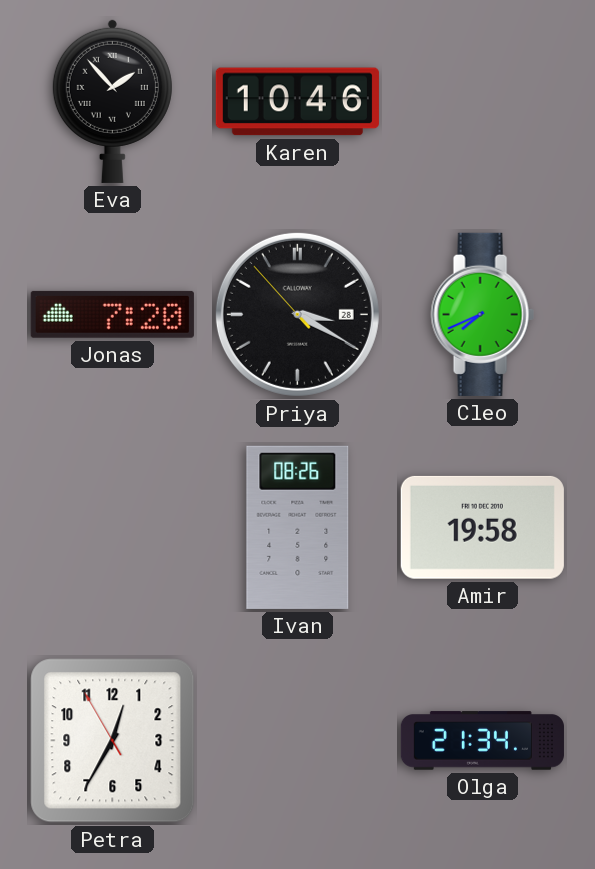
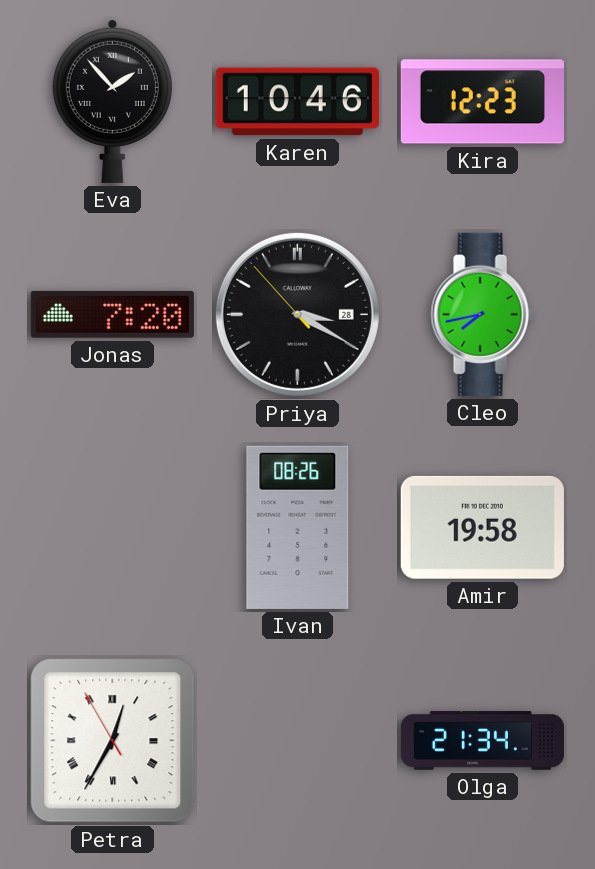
Kira: none -> 12:23
Cleo: 7:41 -> 7:43
Petra numerals: Arabic -> Roman
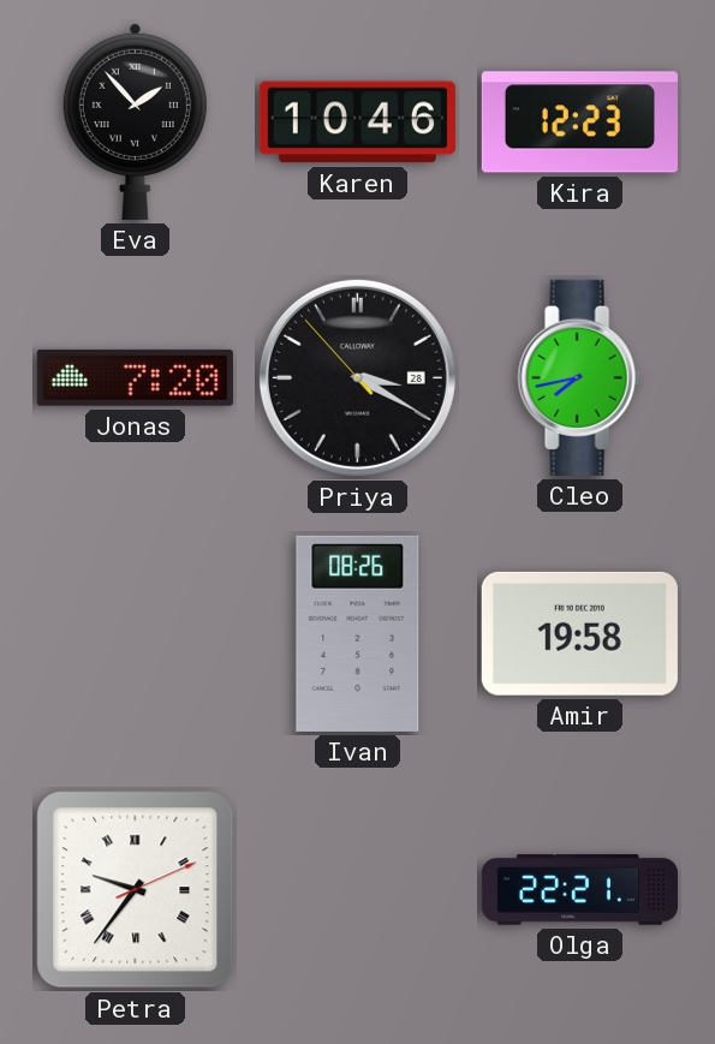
Petra: 12:34 -> 9:36
Olga: 21:34 -> 22:21
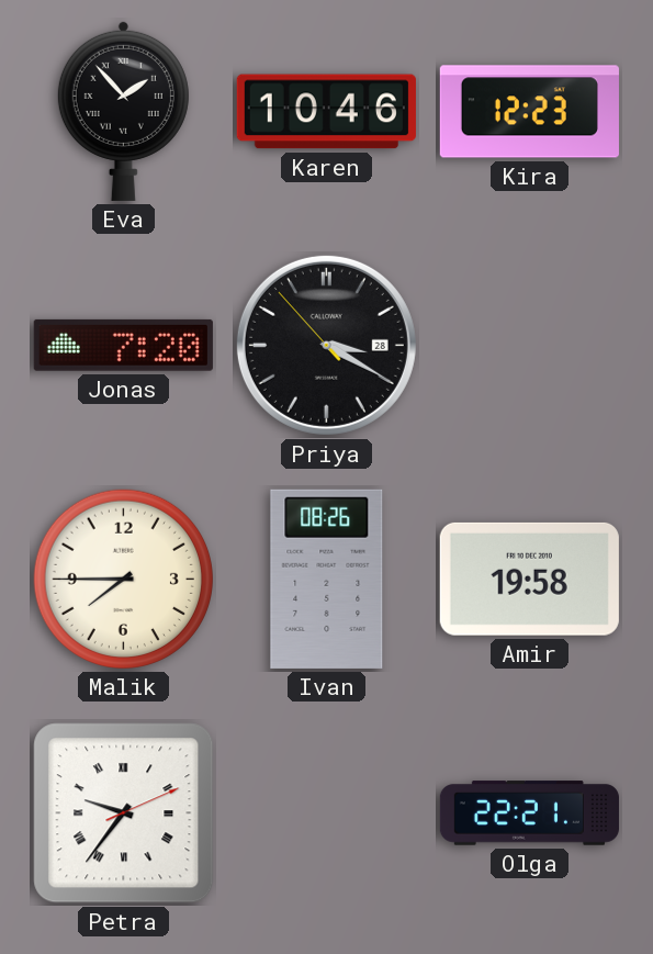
Cleo: 7:43 -> none
Malik: none -> 7:45
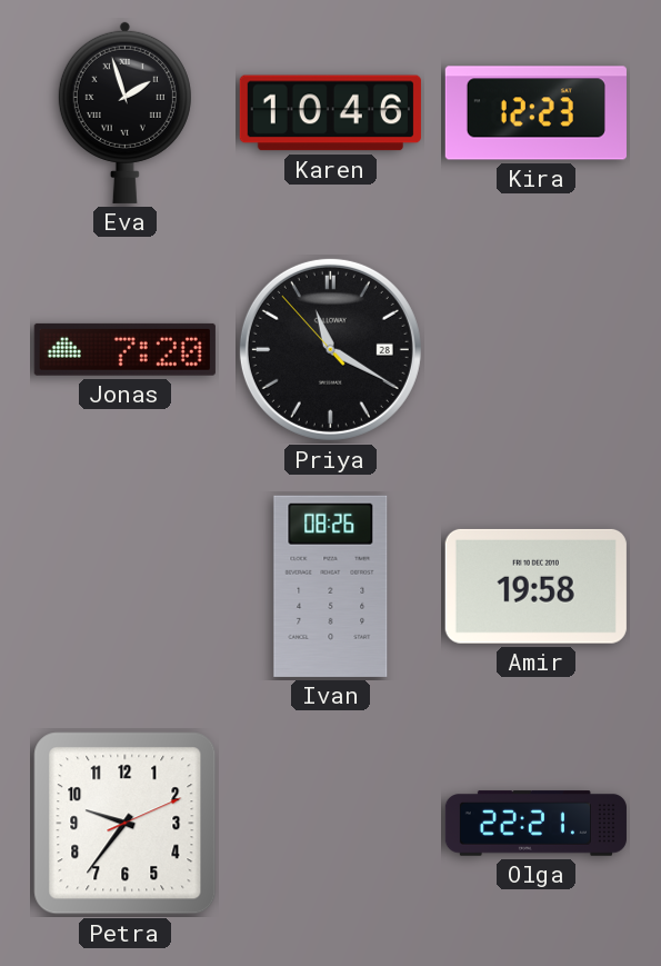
Eva: 1:53 -> 1:57
Priya: 3:19 -> 11:19
Malik: 7:45 -> none
Petra numerals: Roman -> Arabic
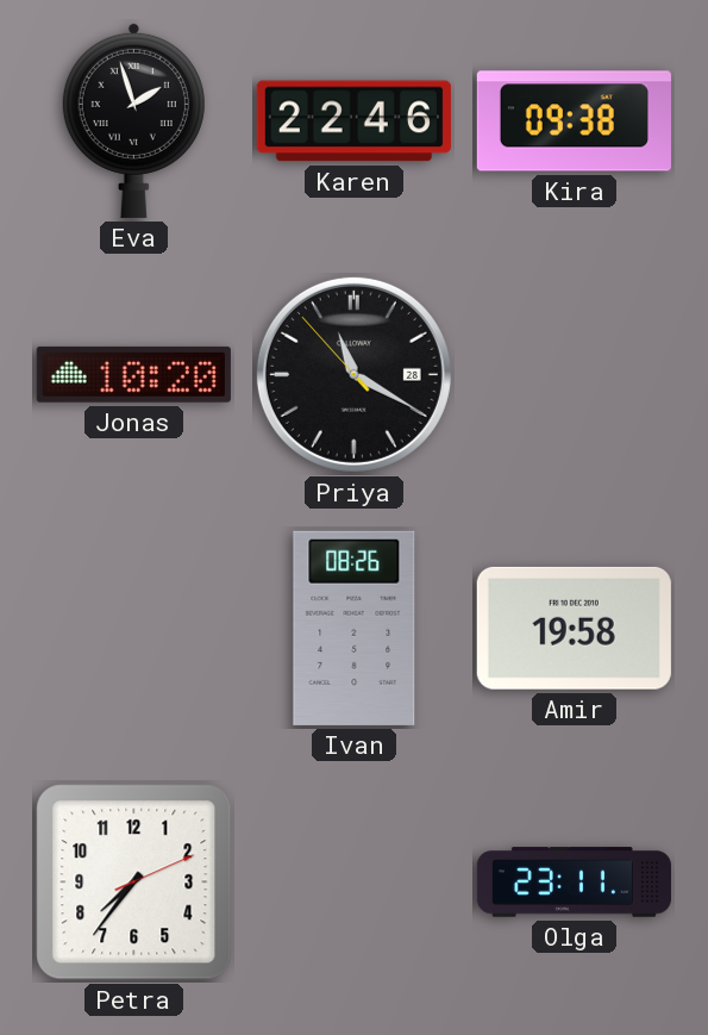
Karen: 10:46 -> 22:46
Kira: 12:23 -> 09:38
Jonas: 7:20 -> 10:20
Petra: 9:36 -> 7:36
Olga: 22:21 -> 23:11
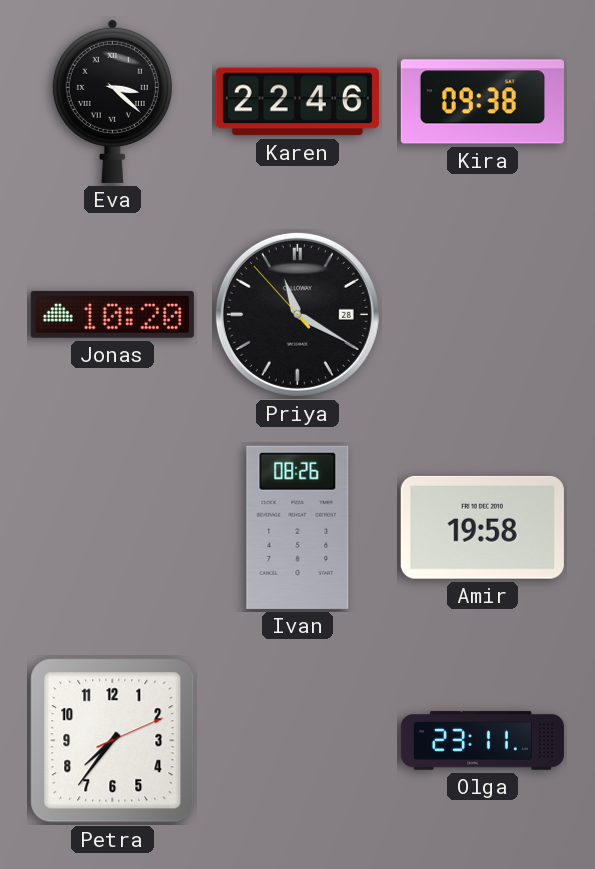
Eva: 1:57 -> 3:22
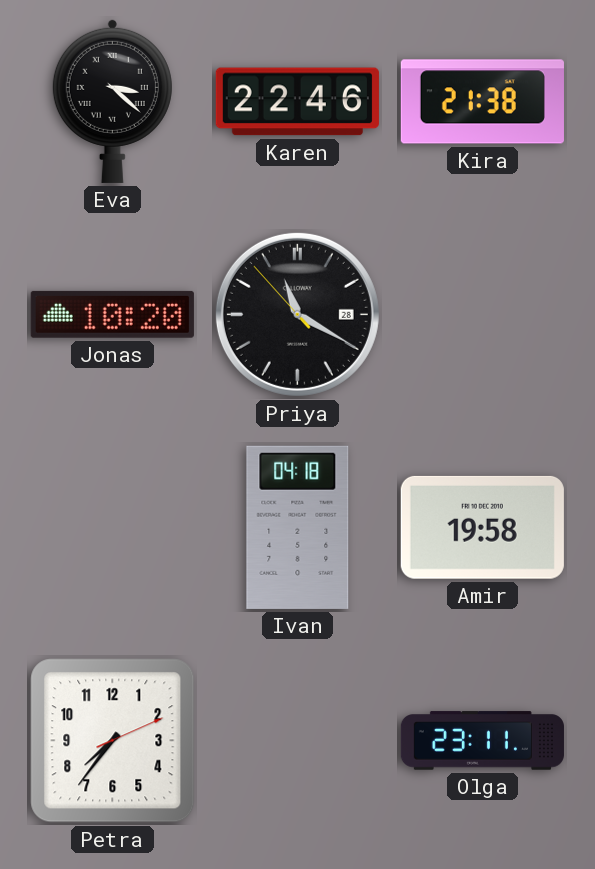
Kira: 09:38 -> 21:38
Ivan: 08:26 -> 04:18
